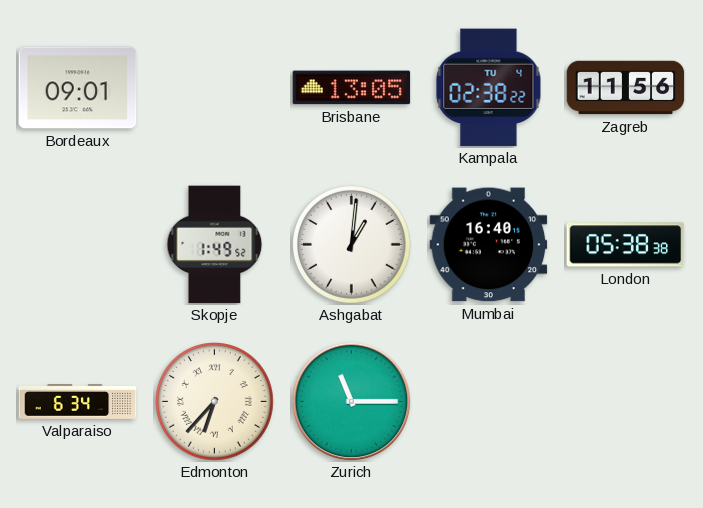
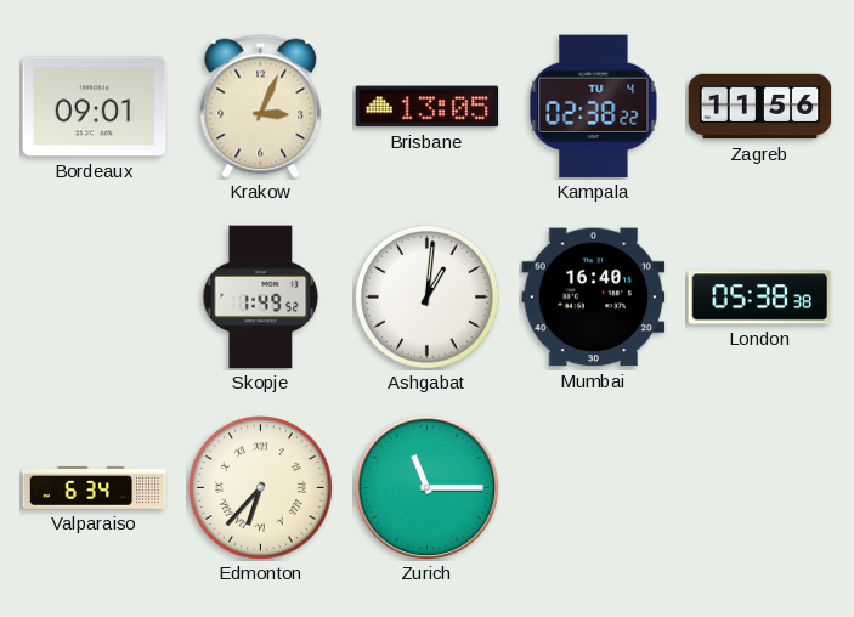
Krakow: none -> 3:04
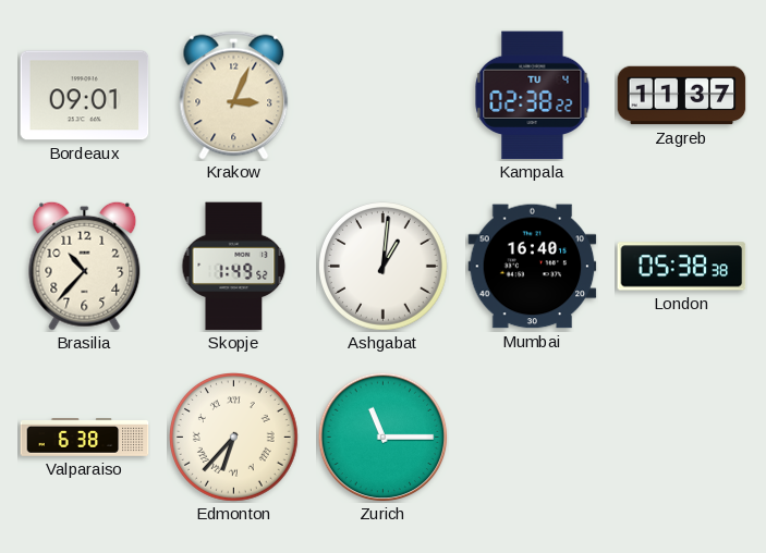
Brisbane: 13:05 -> none
Zagreb: 11:56 -> 11:37
Brasilia: none -> 10:37
Valparaiso: 6:34 -> 6:38
